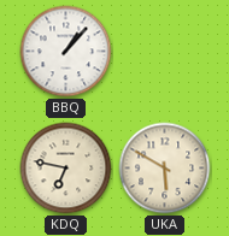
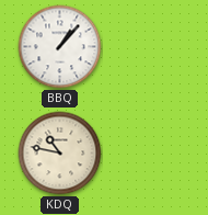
KDQ: 6:47 -> 10:47
UKA: 5:50 -> none
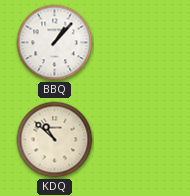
KDQ: 10:47 -> 10:52
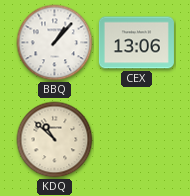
CEX: none -> 13:06
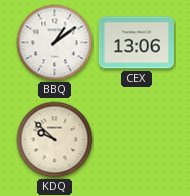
BBQ: 1:07 -> 1:09
KDQ: 10:52 -> 9:52
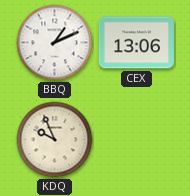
BBQ: 1:09 -> 1:11
KDQ: 9:52 -> 9:56
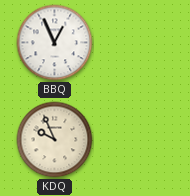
BBQ: 1:11 -> 12:56
CEX: 13:06 -> none
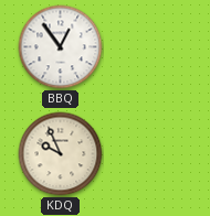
BBQ: 12:56 -> 12:54
